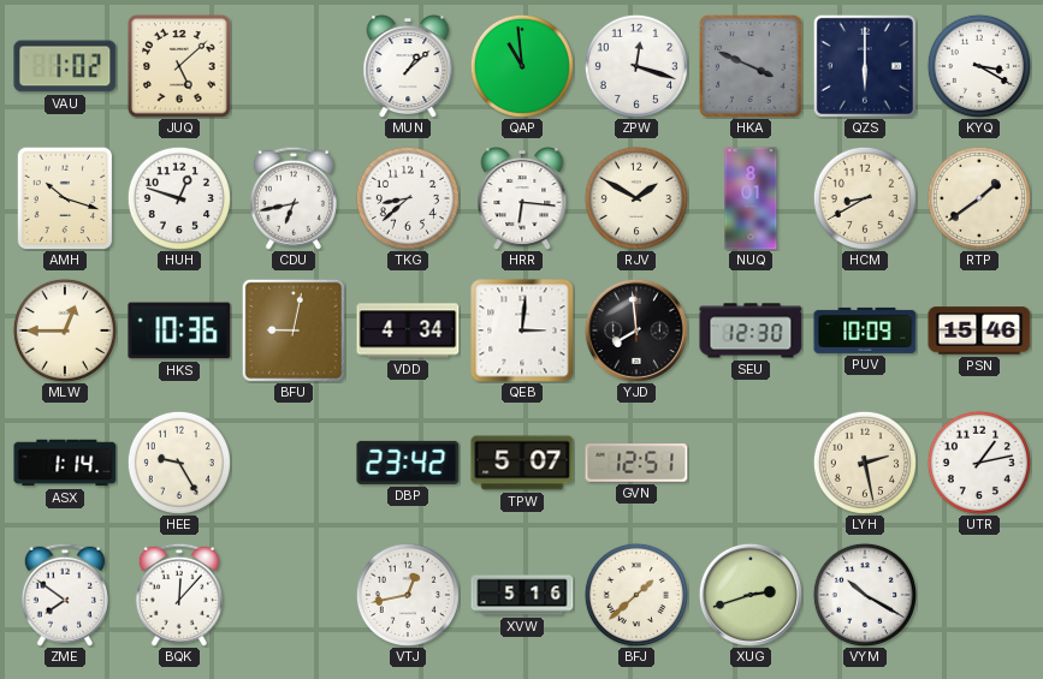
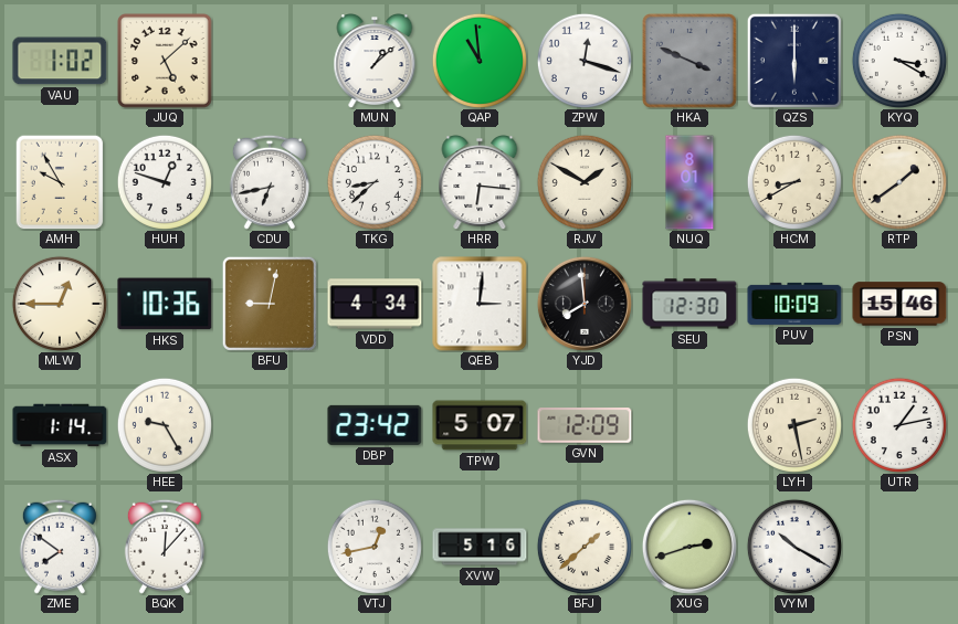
AMH: 10:18 -> 9:55
GVN: 12:51 -> 12:09
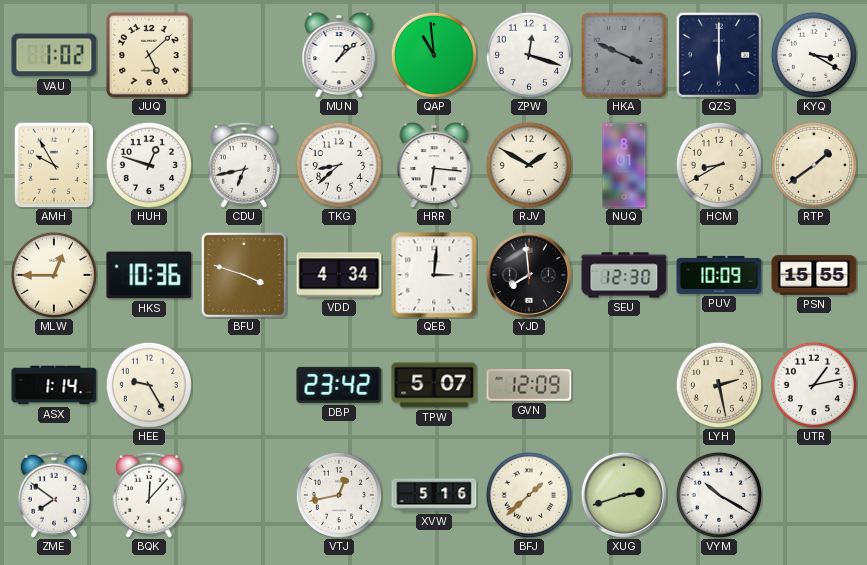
BFU: 9:02 -> 3:48
PSN: 15:46 -> 15:55
